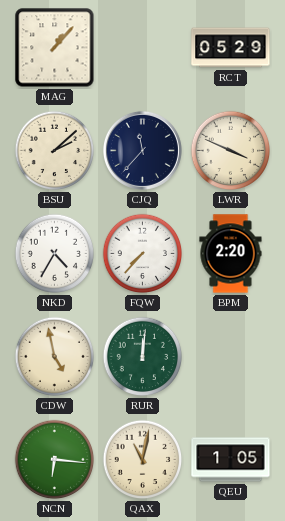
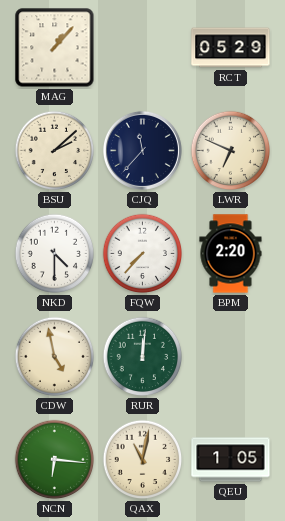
LWR: 3:49 -> 6:49
NKD: 4:35 -> 4:30
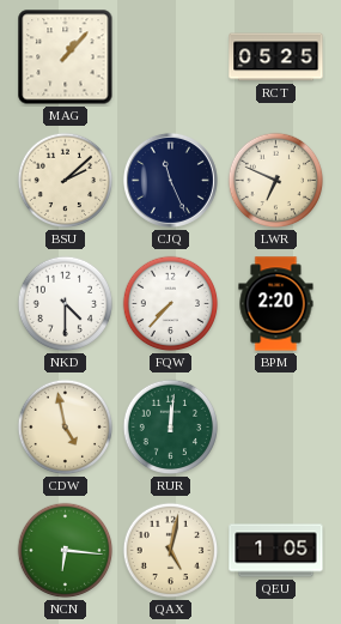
RCT: 05:29 -> 05:25
CJQ: 11:37 -> 11:26
QAX: 11:02 -> 5:02
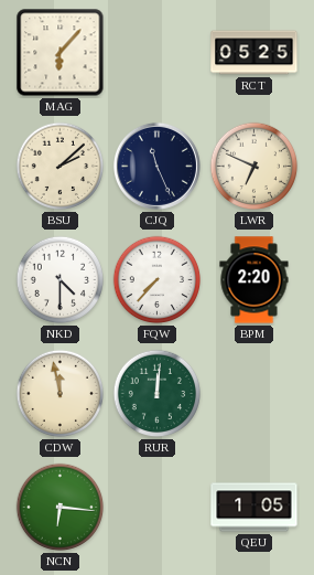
MAG: 1:07 -> 6:07
CDW: 4:58 -> 11:58
QAX: 5:02 -> none
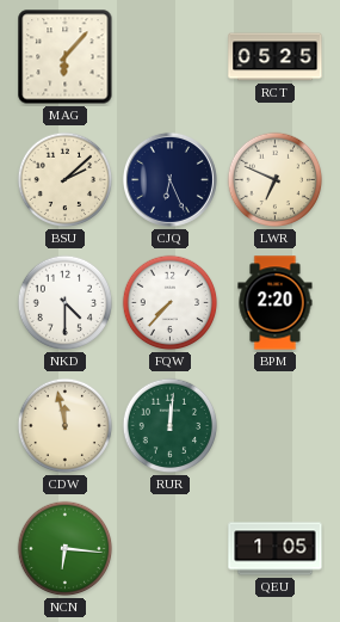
CJQ: 11:26 -> 6:26
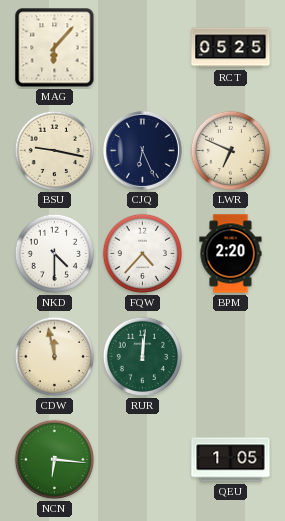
BSU: 2:08 -> 9:17
FQW: 7:37 -> 4:37
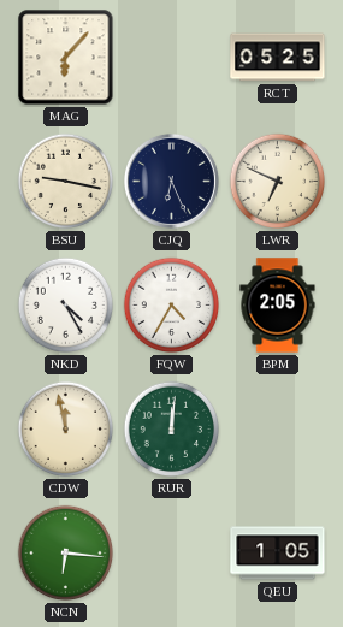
NKD: 4:30 -> 4:25
FQW: 4:37 -> 4:35
BPM: 2:20 -> 2:05
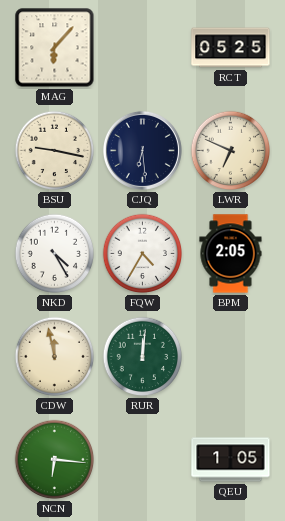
CJQ: 6:26 -> 6:29
